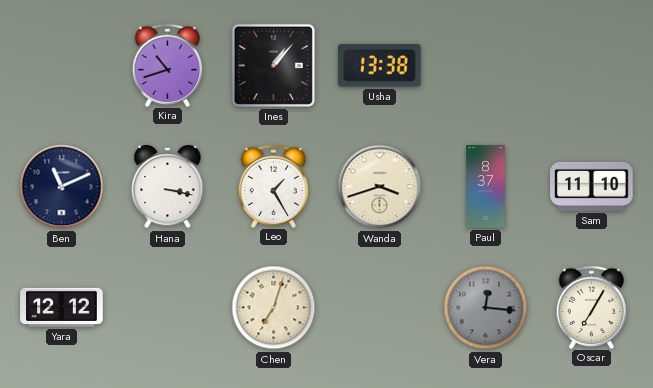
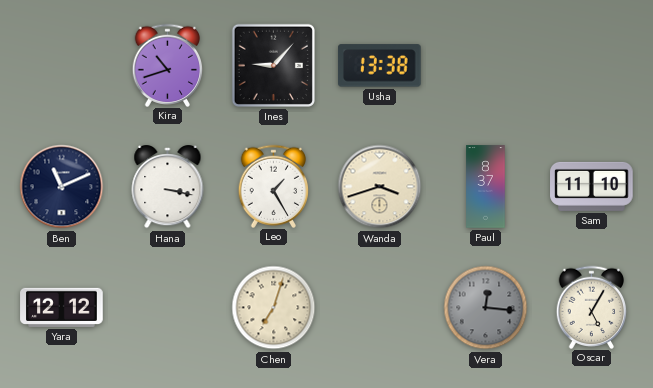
Ines: 1:07 -> 9:07
Oscar: 7:05 -> 5:05
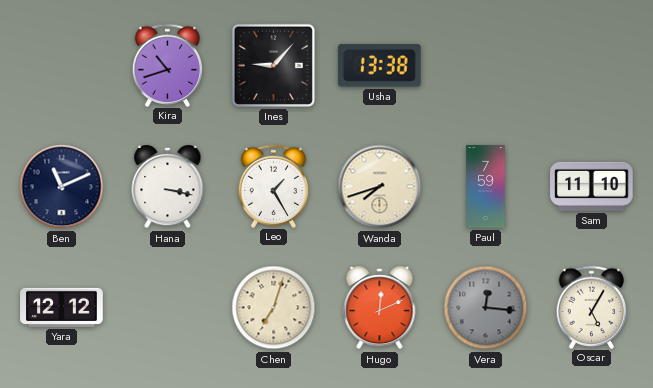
Wanda: 3:42 -> 7:42
Paul: 8:37 -> 7:59
Hugo: none -> 12:11
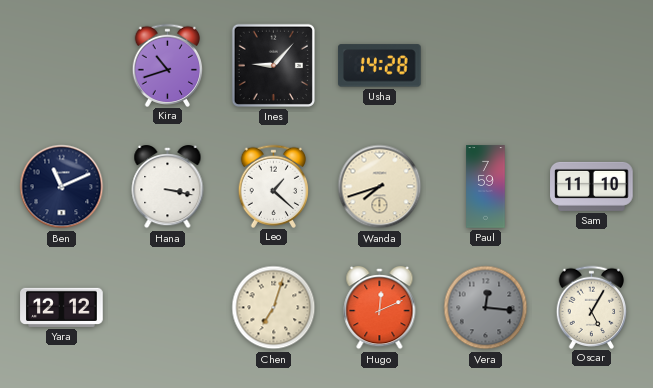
Usha: 13:38 -> 14:28
Leo: 1:25 -> 1:22
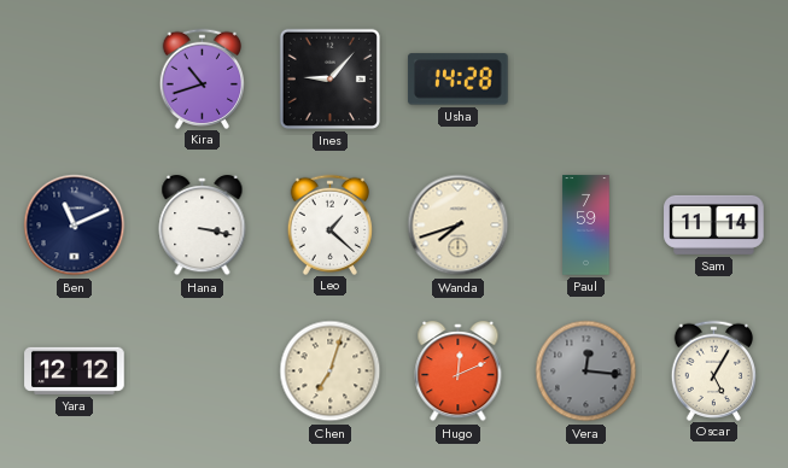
Sam: 11:10 -> 11:14
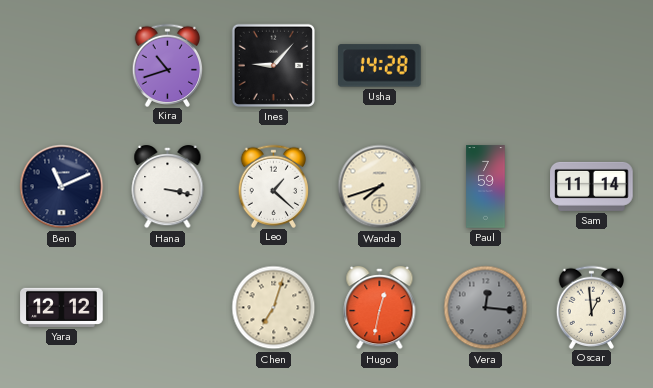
Hugo: 12:11 -> 12:32
Oscar: 5:05 -> 12:59
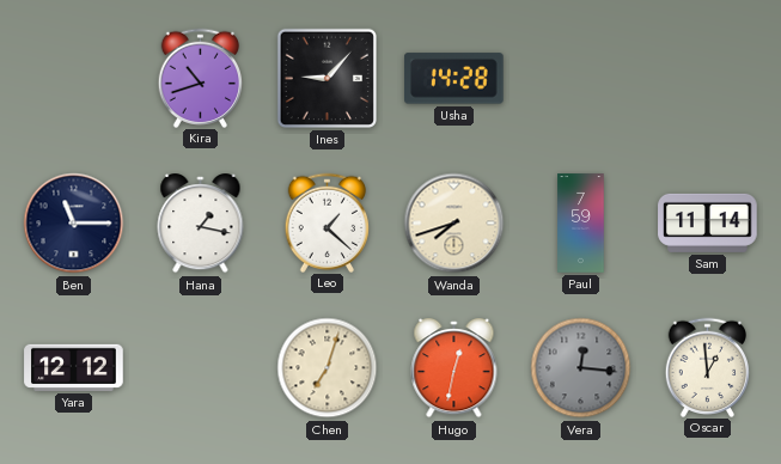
Ben: 11:11 -> 11:15
Hana: 3:17 -> 1:17
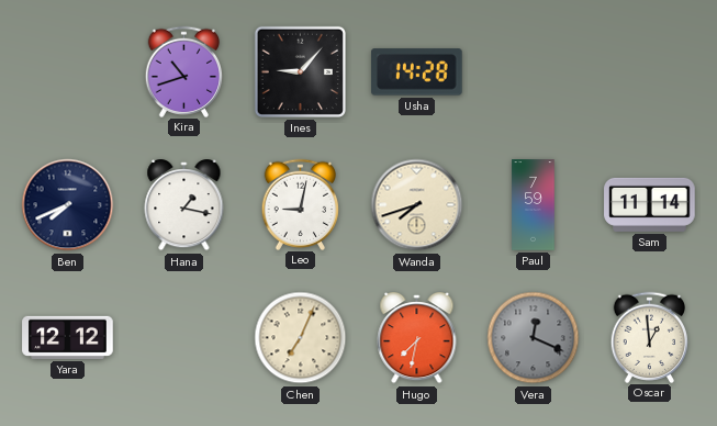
Ben: 11:15 -> 7:41
Leo: 1:22 -> 9:02
Chen: 7:03 -> 7:04
Hugo: 12:32 -> 7:32
Vera: 12:16 -> 12:19
